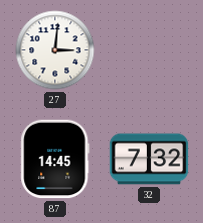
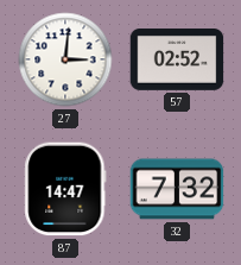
57: none -> 02:52
87: 14:45 -> 14:47
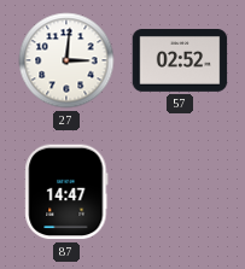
32: 7:32 -> none
